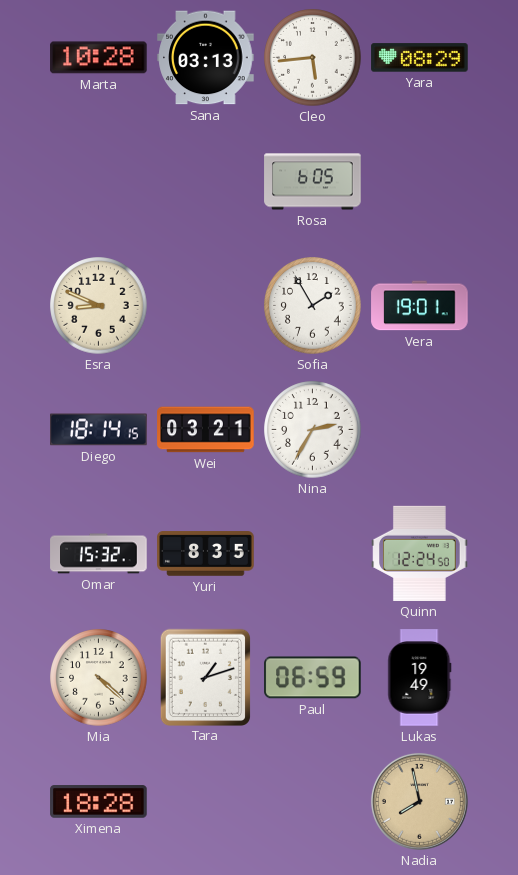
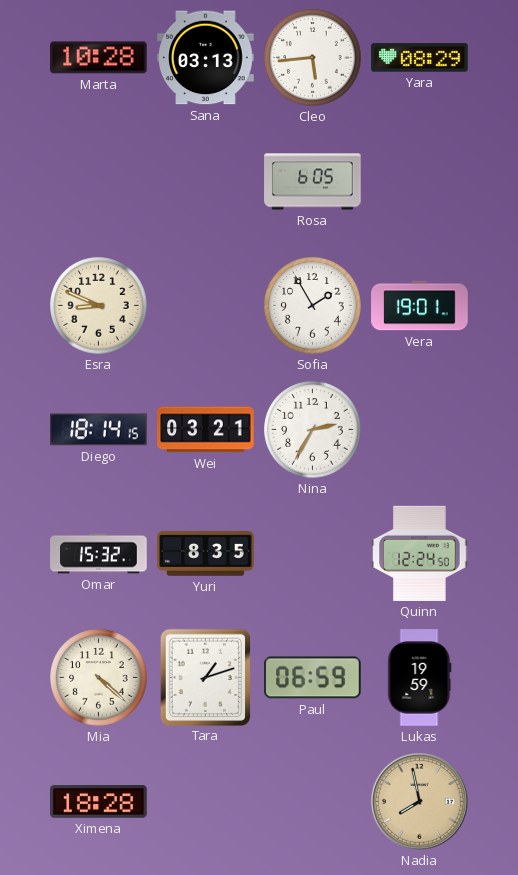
Lukas: 19:49 -> 19:59
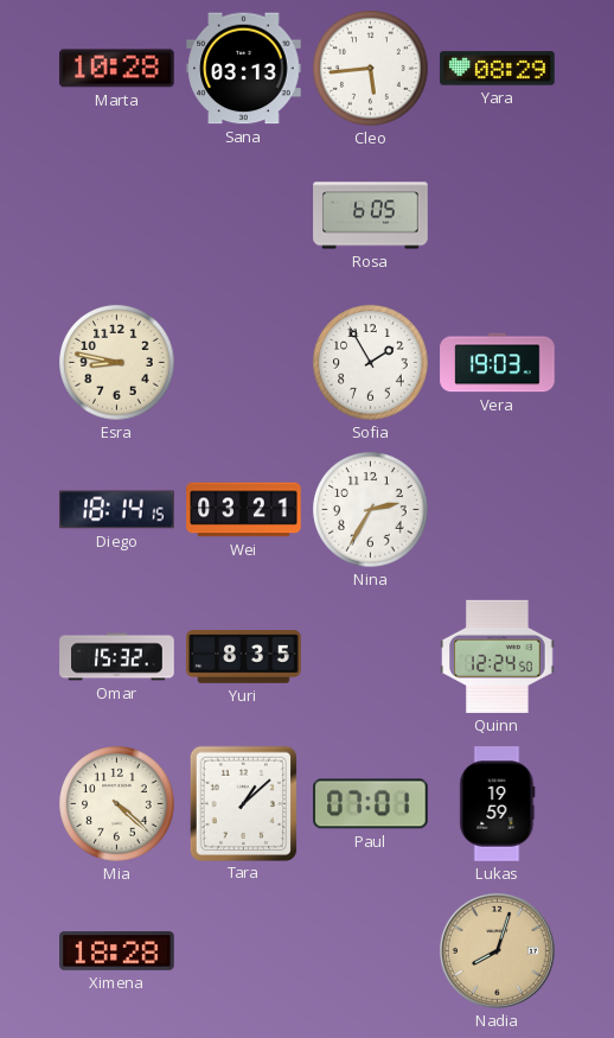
Esra: 8:49 -> 8:47
Vera: 19:01 -> 19:03
Tara: 1:12 -> 1:08
Paul: 06:59 -> 07:01
Nadia: 7:58 -> 8:03
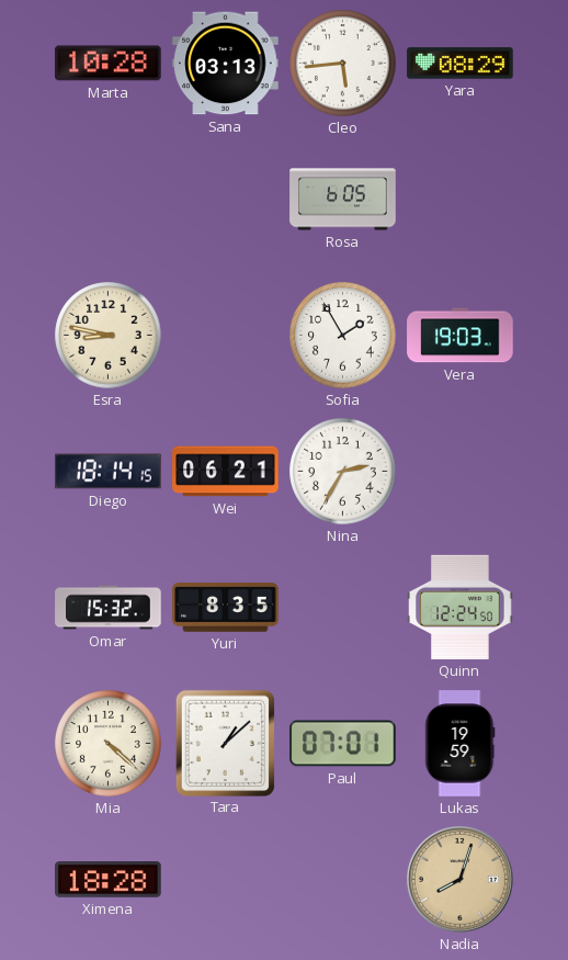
Wei: 03:21 -> 06:21
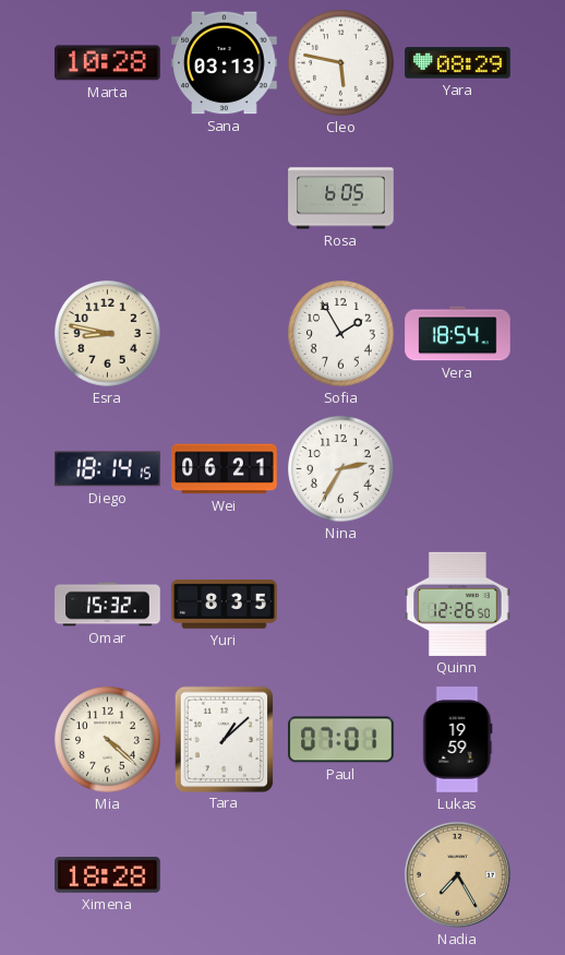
Cleo: 5:44 -> 5:47
Vera: 19:03 -> 18:54
Quinn: 12:24 -> 12:26
Nadia: 8:03 -> 7:25
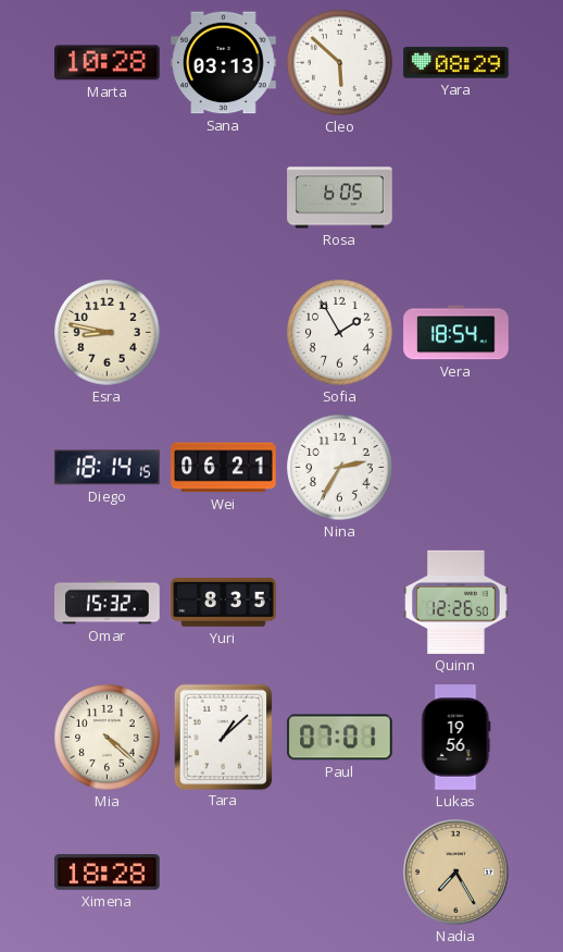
Cleo: 5:47 -> 5:52
Lukas: 19:59 -> 19:56
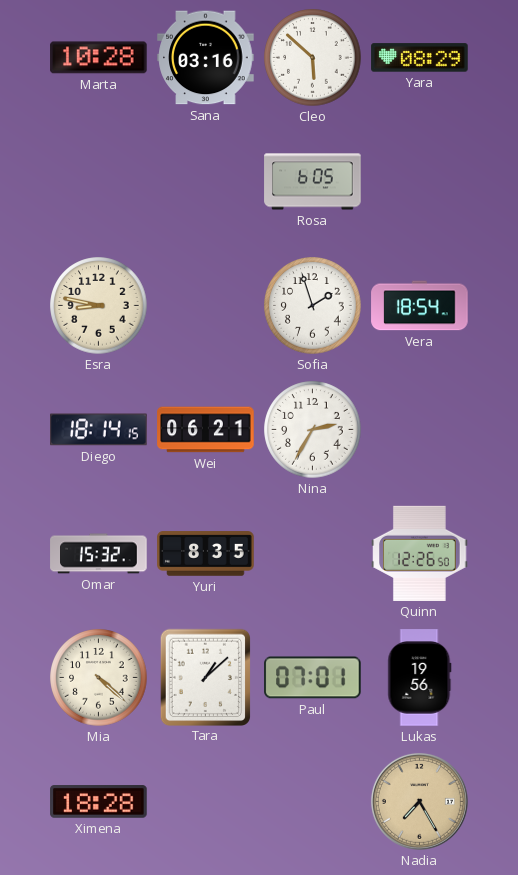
Sana: 03:13 -> 03:16
Sofia: 1:55 -> 1:57
